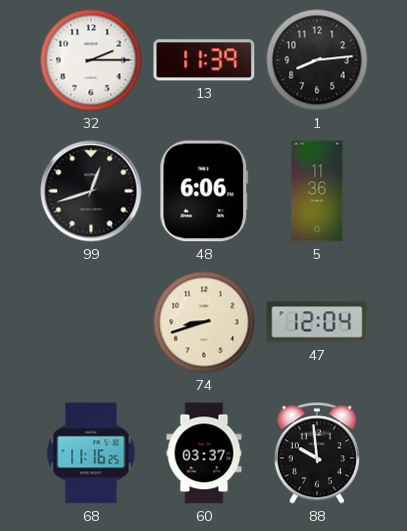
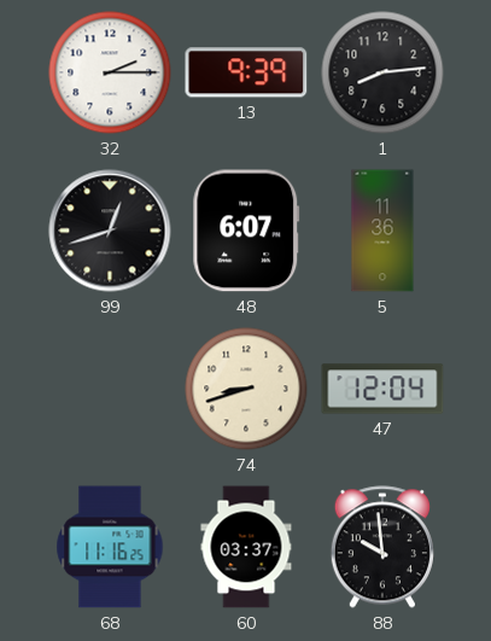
13: 11:39 -> 9:39
48: 6:06 -> 6:07
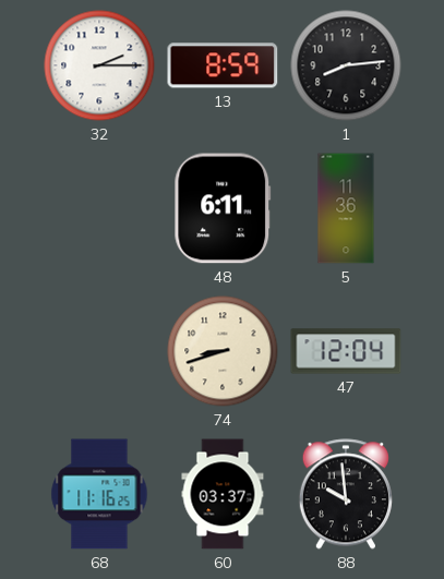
13: 9:39 -> 8:59
99: 12:42 -> none
48: 6:07 -> 6:11
